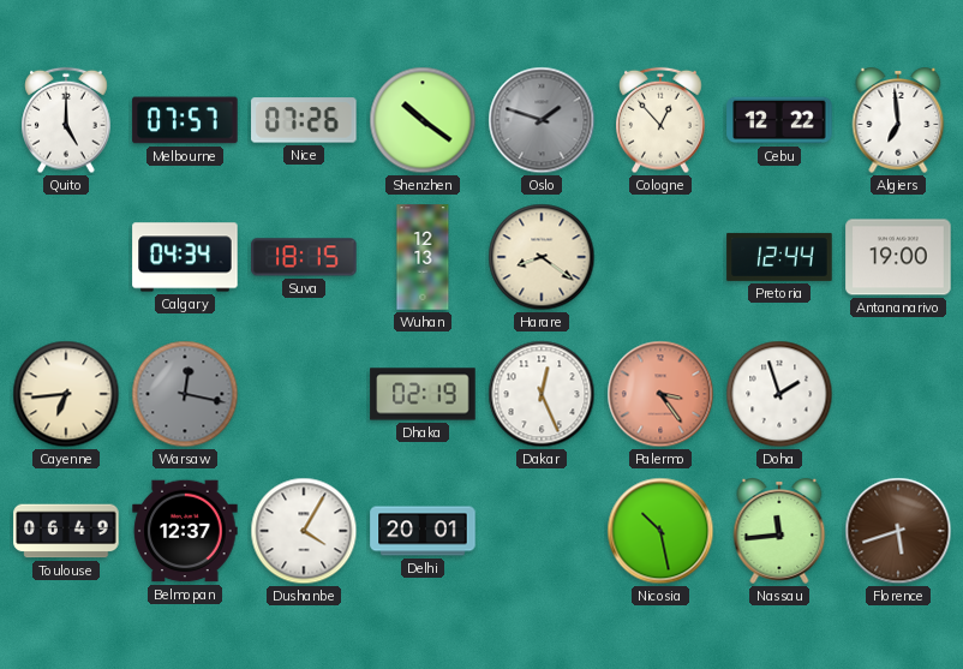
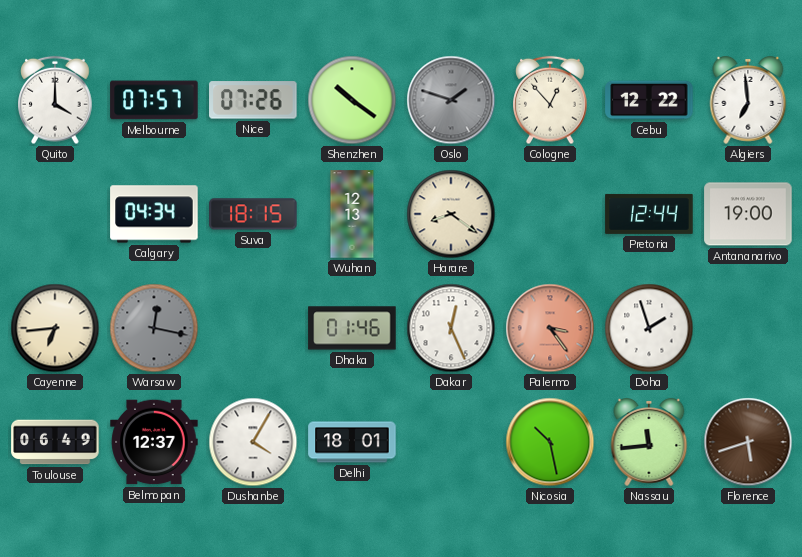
Quito: 5:00 -> 4:00
Dhaka: 02:19 -> 01:46
Delhi: 20:01 -> 18:01
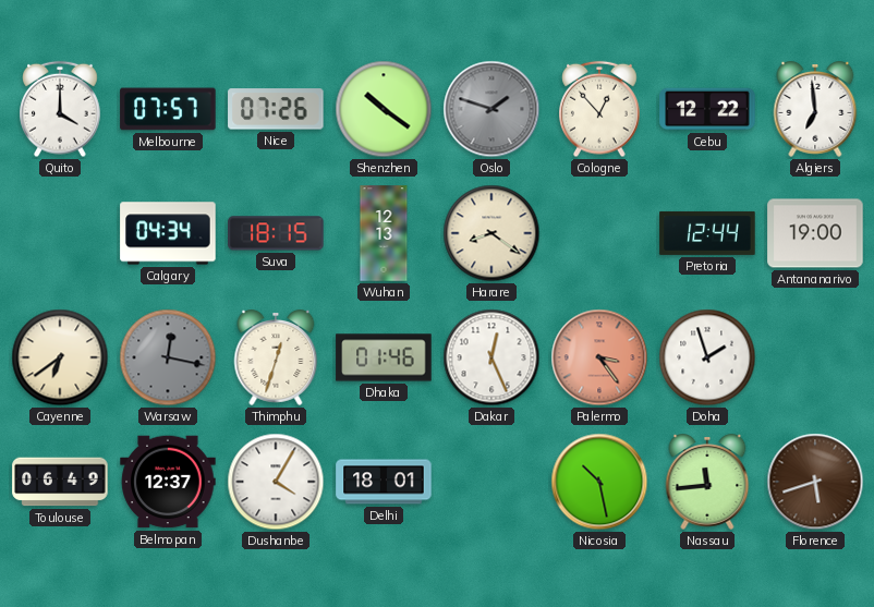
Cayenne: 6:44 -> 6:39
Thimphu: none -> 12:33
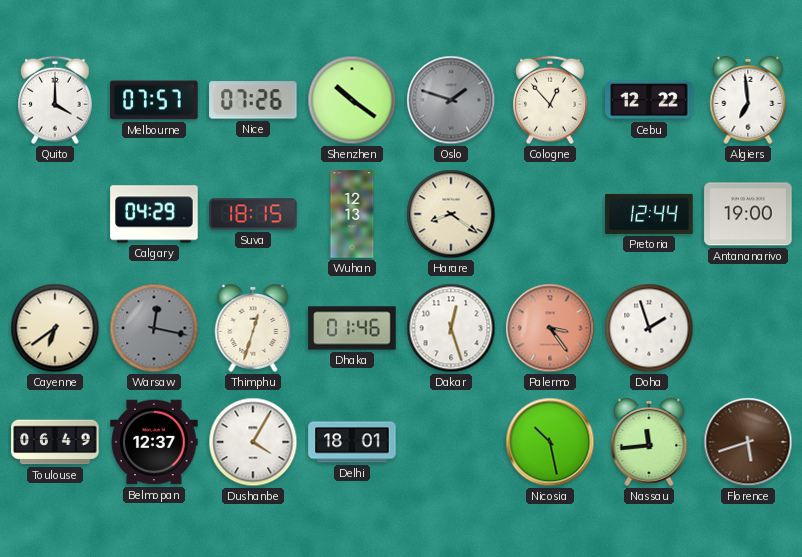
Calgary: 04:34 -> 04:29
Dakar: 12:26 -> 12:27
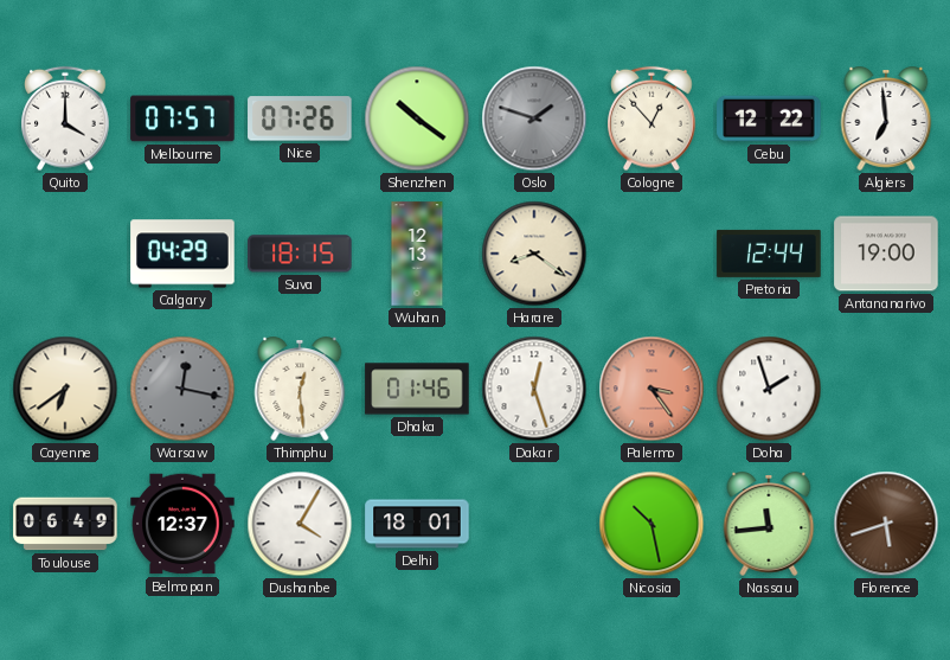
Thimphu: 12:33 -> 12:29
